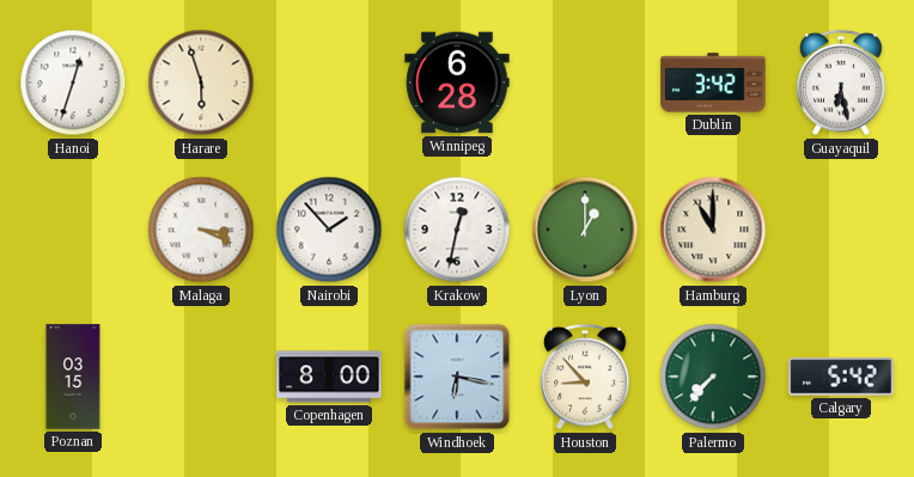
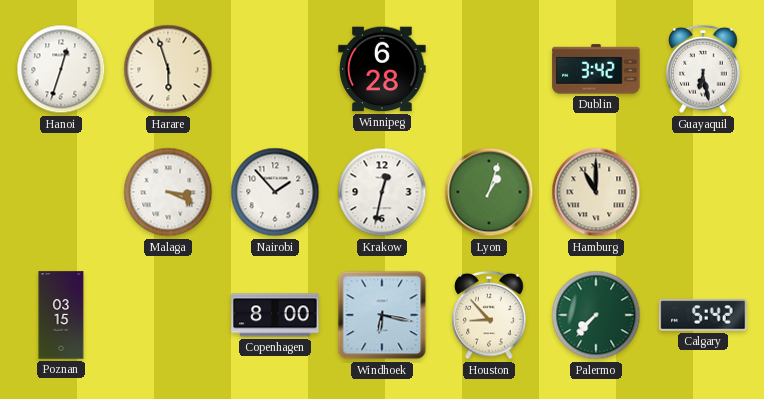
Lyon: 1:00 -> 1:03
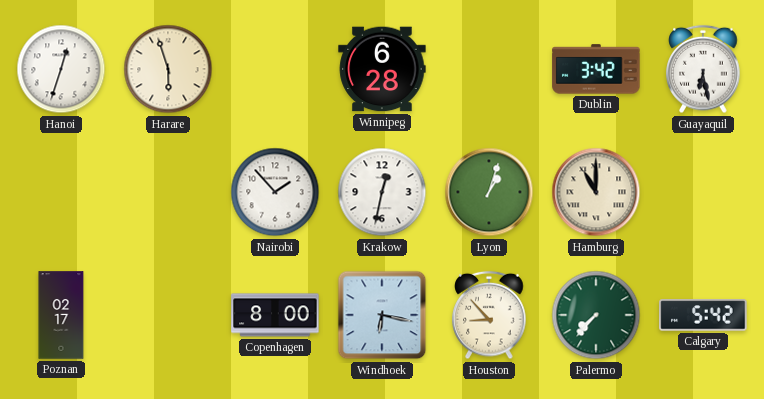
Malaga: 3:19 -> none
Poznan: 03:15 -> 02:17
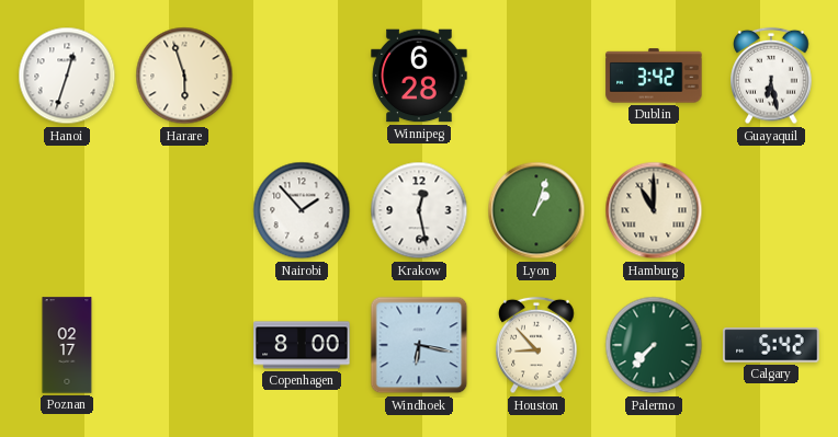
Krakow: 12:32 -> 12:28
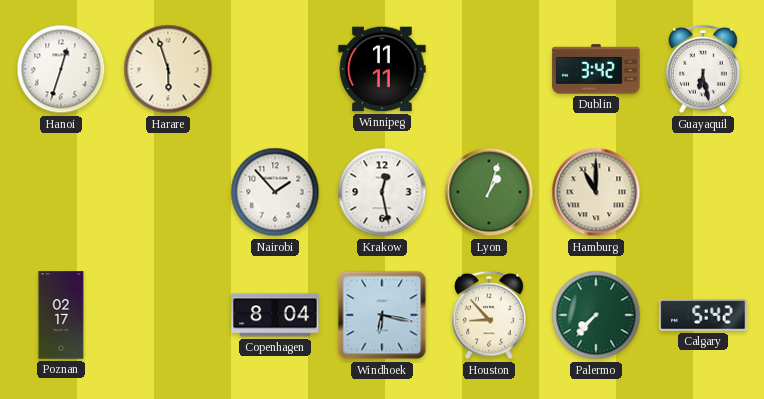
Winnipeg: 6:28 -> 11:11
Copenhagen: 8:00 -> 8:04
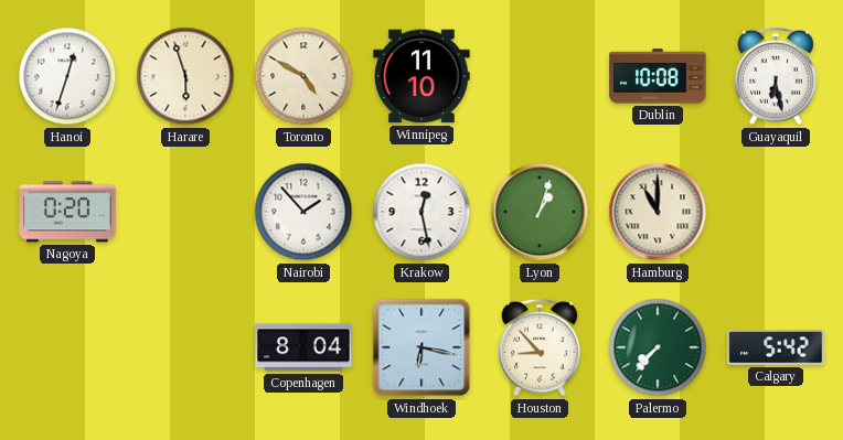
Toronto: none -> 4:50
Winnipeg: 11:11 -> 11:10
Dublin: 3:42 -> 10:08
Nagoya: none -> 0:20
Poznan: 02:17 -> none
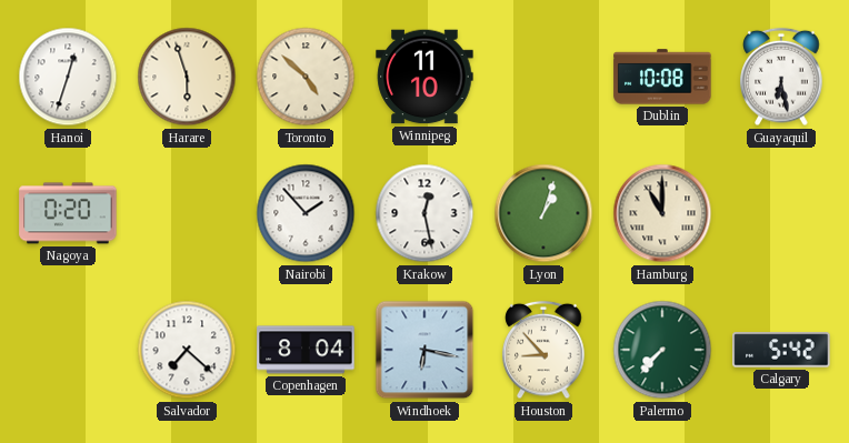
Toronto: 4:50 -> 4:52
Salvador: none -> 7:22
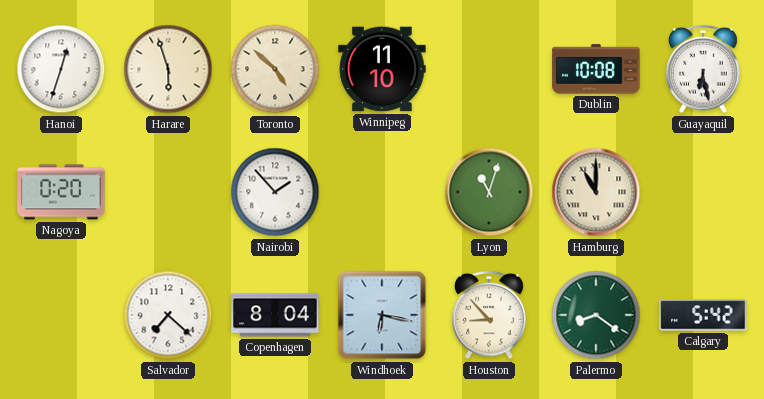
Krakow: 12:28 -> none
Lyon: 1:03 -> 11:03
Palermo: 7:37 -> 8:21
